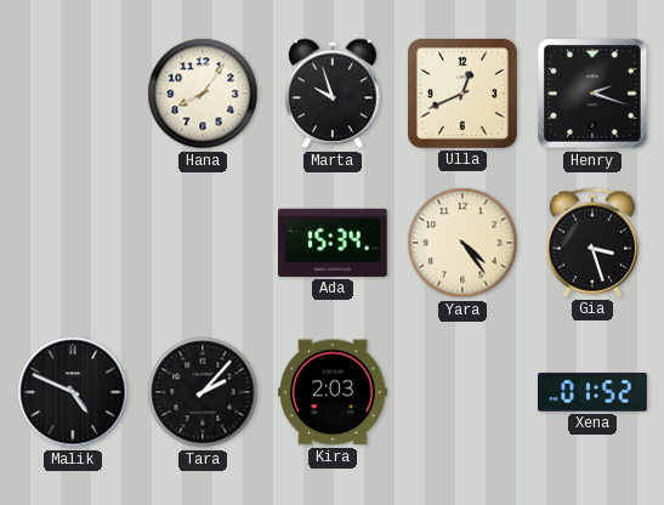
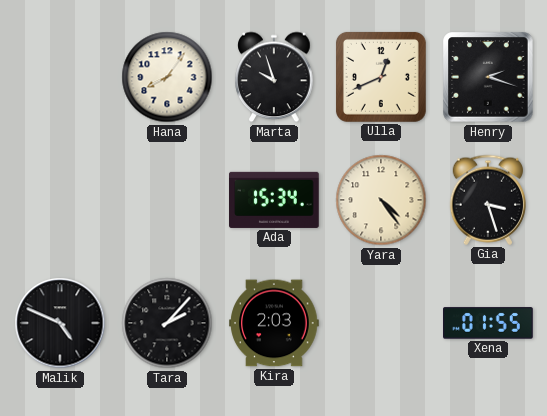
Xena: 01:52 -> 01:55
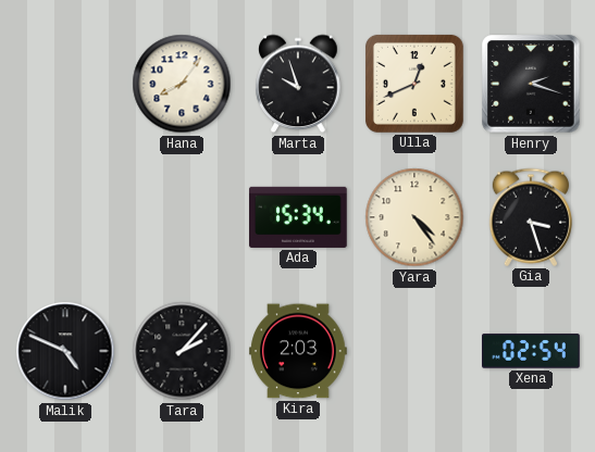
Xena: 01:55 -> 02:54
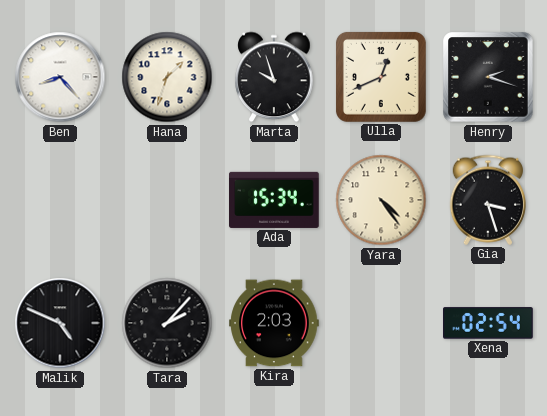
Ben: none -> 8:23
Hana: 8:06 -> 1:33
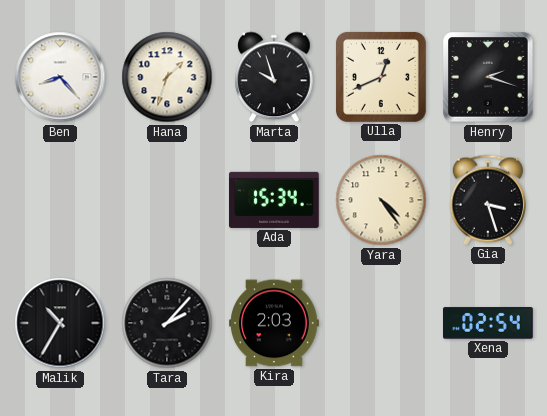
Malik: 4:49 -> 10:35
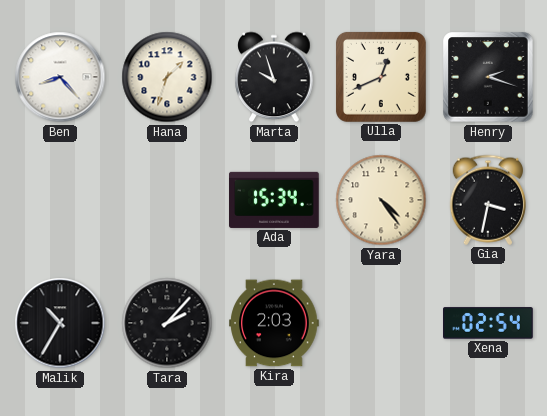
Gia: 3:27 -> 3:32
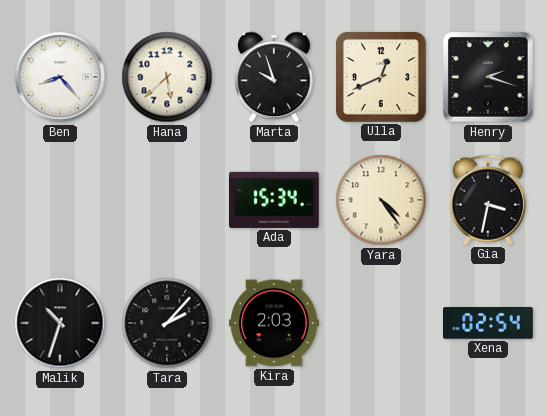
Hana: 1:33 -> 5:38
Malik: 10:35 -> 10:33
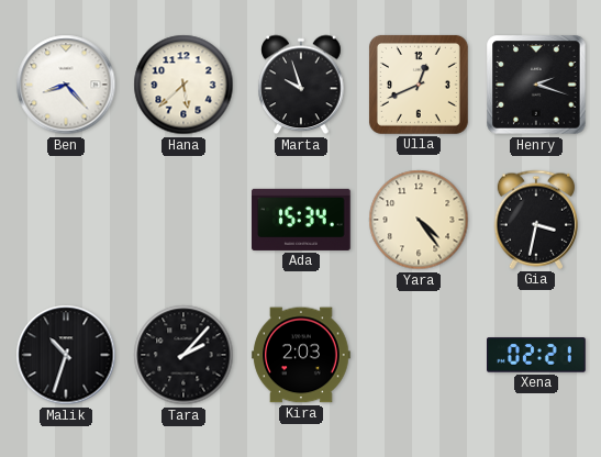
Xena: 02:54 -> 02:21
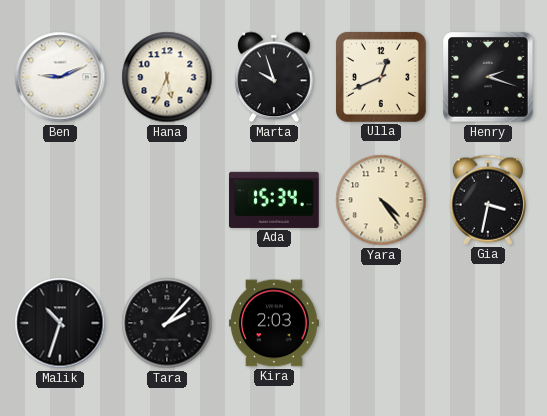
Ben: 8:23 -> 9:11
Hana: 5:38 -> 5:34
Xena: 02:21 -> none
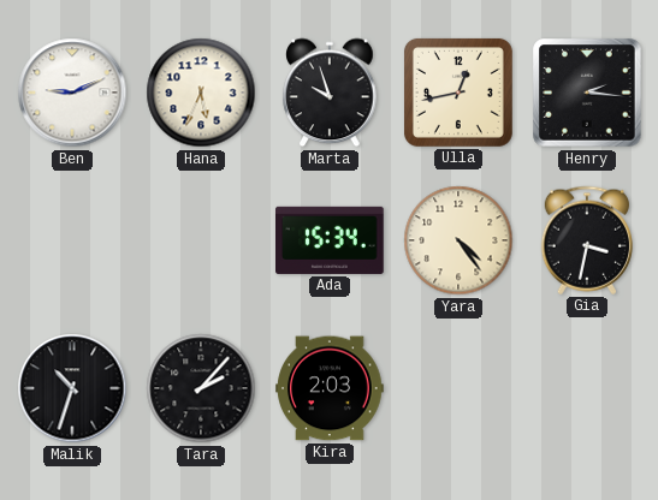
Ulla: 12:41 -> 12:43
Henry: 2:18 -> 2:16
